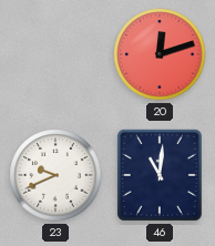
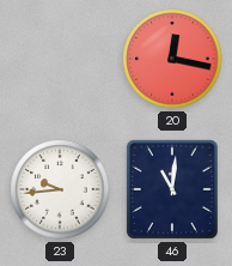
20: 12:12 -> 12:17
23: 9:41 -> 9:44
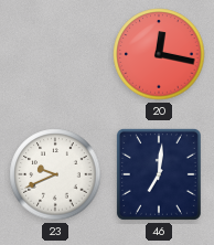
23: 9:44 -> 9:41
46: 11:01 -> 7:01
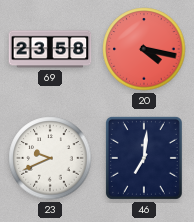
69: none -> 23:58
20: 12:17 -> 4:17
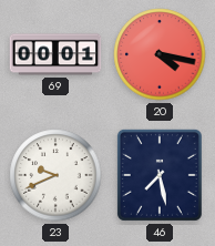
69: 23:58 -> 00:01
46: 7:01 -> 7:28
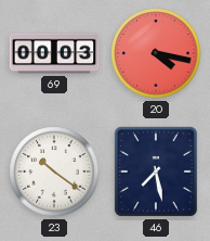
69: 00:01 -> 00:03
23: 9:41 -> 10:21
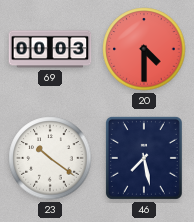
20: 4:17 -> 4:30
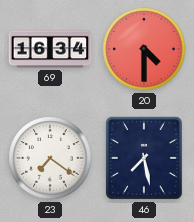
69: 00:03 -> 16:34
23: 10:21 -> 7:21
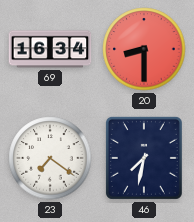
20: 4:30 -> 8:30
46: 7:28 -> 7:32
